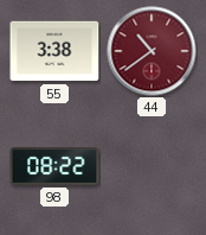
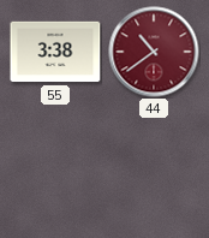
98: 08:22 -> none
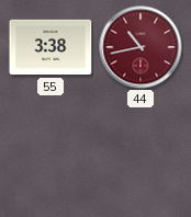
44: 10:39 -> 10:43
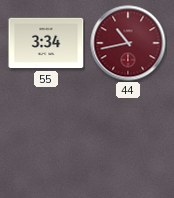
55: 3:38 -> 3:34
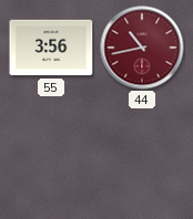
55: 3:34 -> 3:56
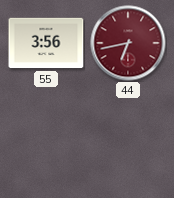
44: 10:43 -> 6:43
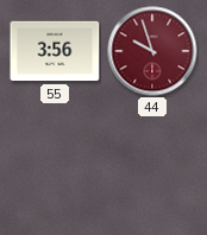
44: 6:43 -> 9:57
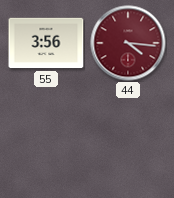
44: 9:57 -> 4:16
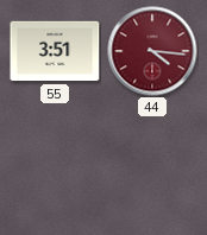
55: 3:56 -> 3:51
